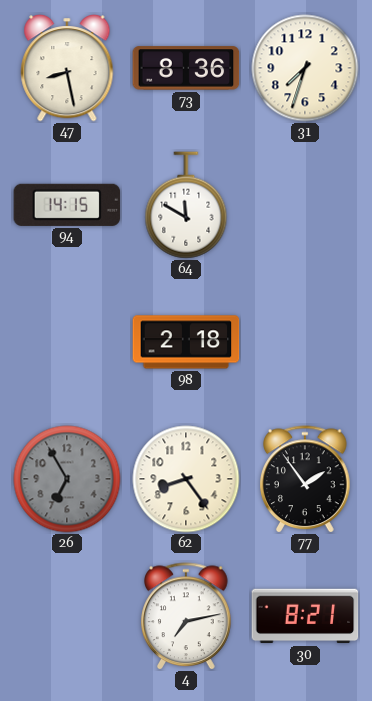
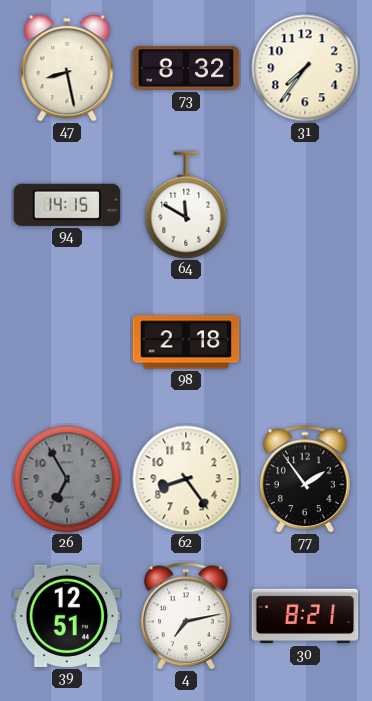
73: 8:36 -> 8:32
31: 7:33 -> 7:36
39: none -> 12:51
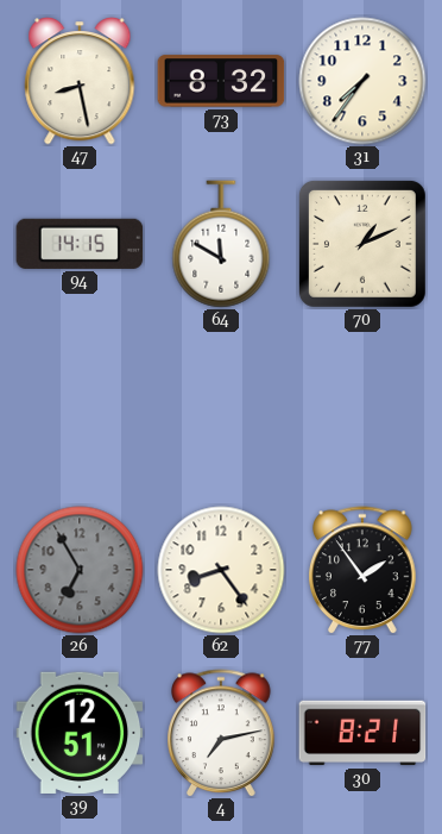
70: none -> 1:11
98: 2:18 -> none
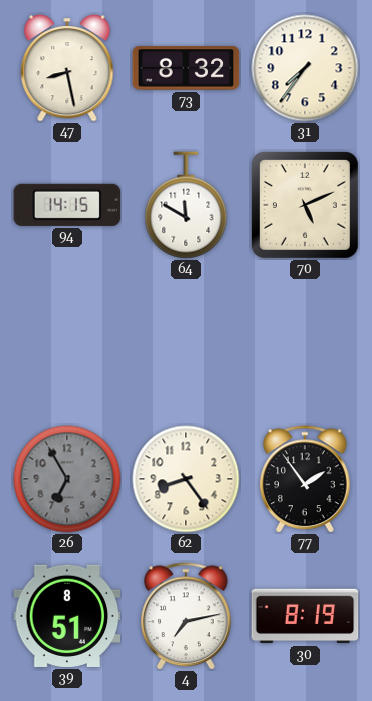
70: 1:11 -> 5:11
39: 12:51 -> 8:51
30: 8:21 -> 8:19
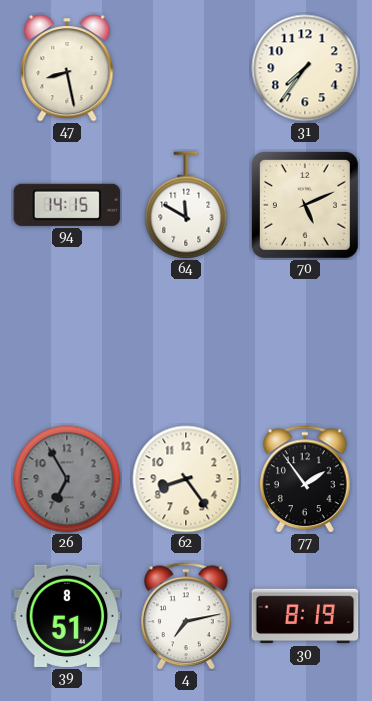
73: 8:32 -> none
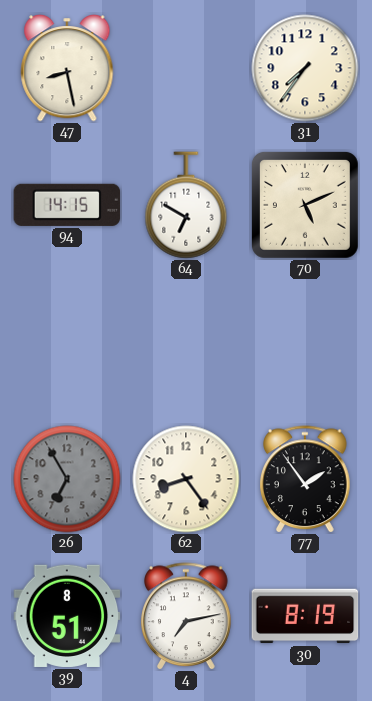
64: 11:50 -> 6:50
